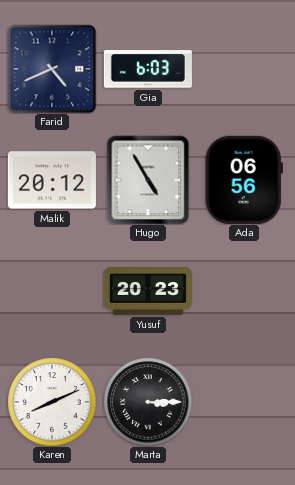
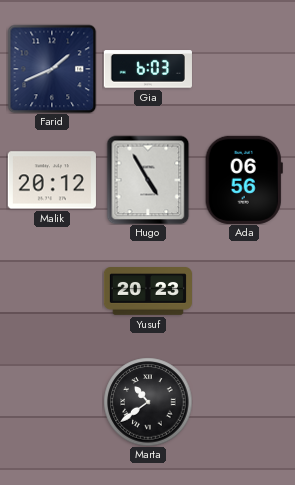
Farid: 4:41 -> 1:41
Karen: 8:11 -> none
Marta: 3:15 -> 10:39
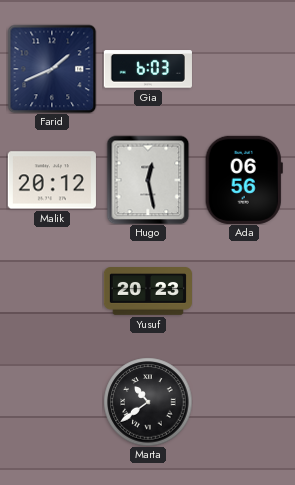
Hugo: 4:55 -> 12:28
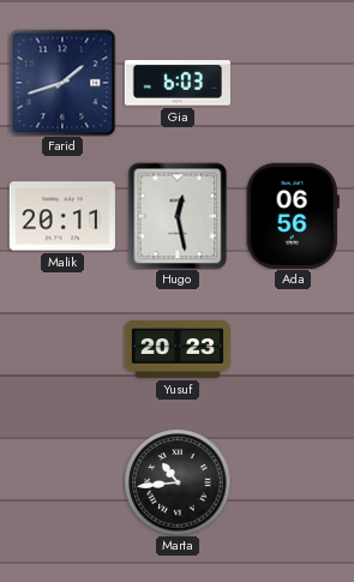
Farid: 1:41 -> 1:42
Malik: 20:12 -> 20:11
Marta: 10:39 -> 10:44
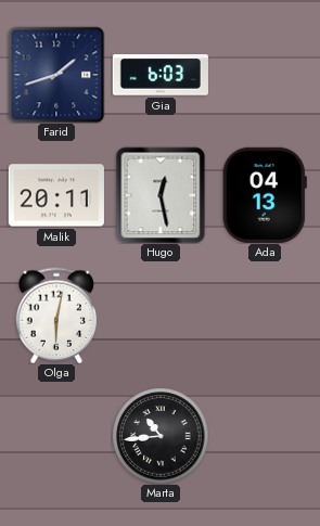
Ada: 06:56 -> 04:13
Olga: none -> 6:02
Yusuf: 20:23 -> none
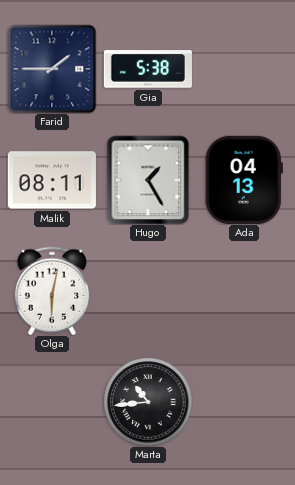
Farid: 1:42 -> 1:45
Gia: 6:03 -> 5:38
Malik: 20:11 -> 08:11
Hugo: 12:28 -> 1:25
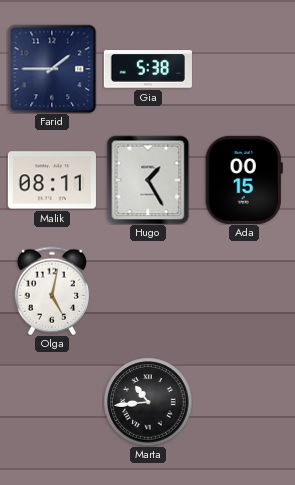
Ada: 04:13 -> 00:15
Olga: 6:02 -> 5:02
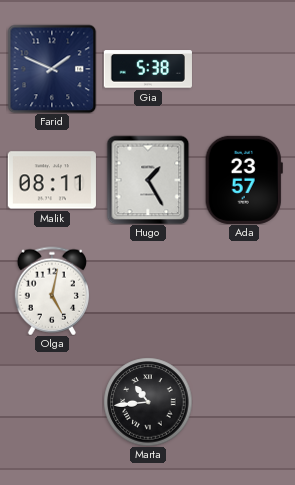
Farid: 1:45 -> 1:49
Ada: 00:15 -> 23:57
